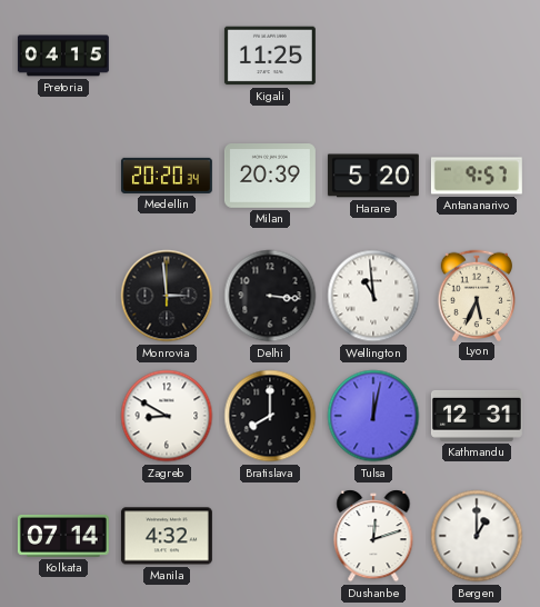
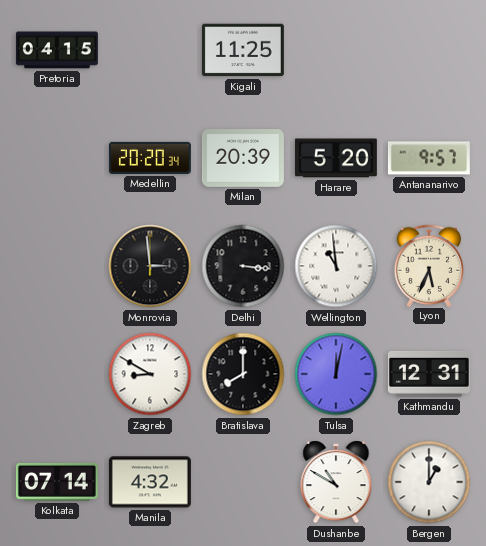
Dushanbe: 12:12 -> 10:50
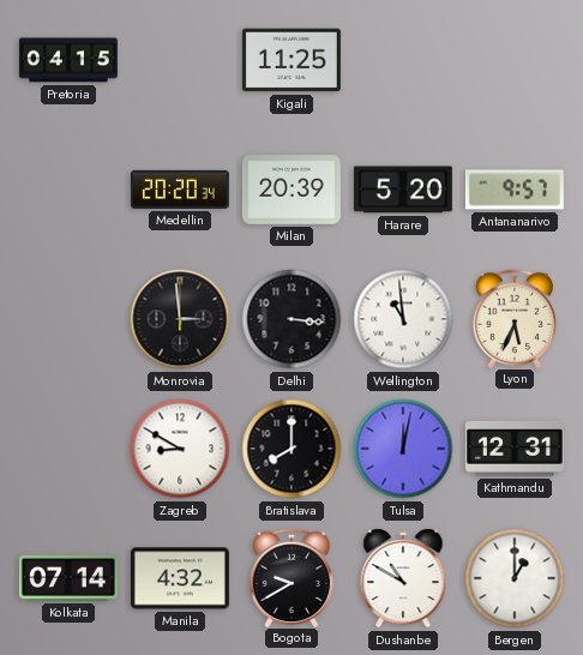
Bogota: none -> 9:40
